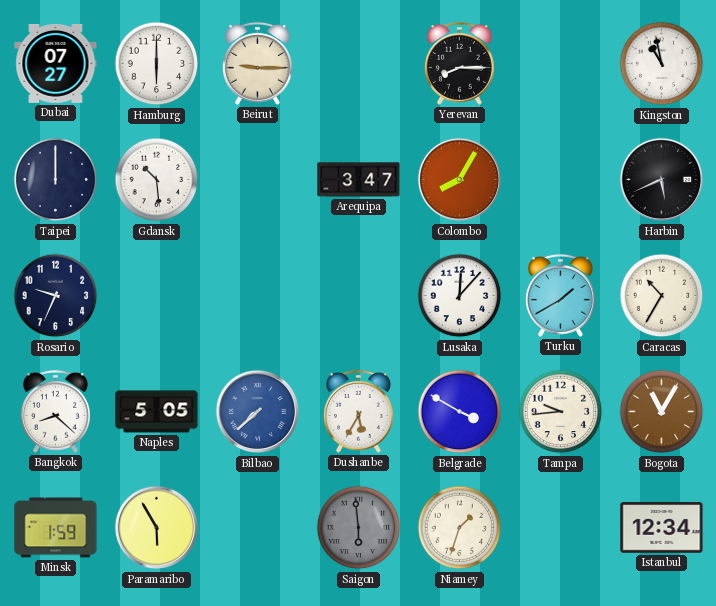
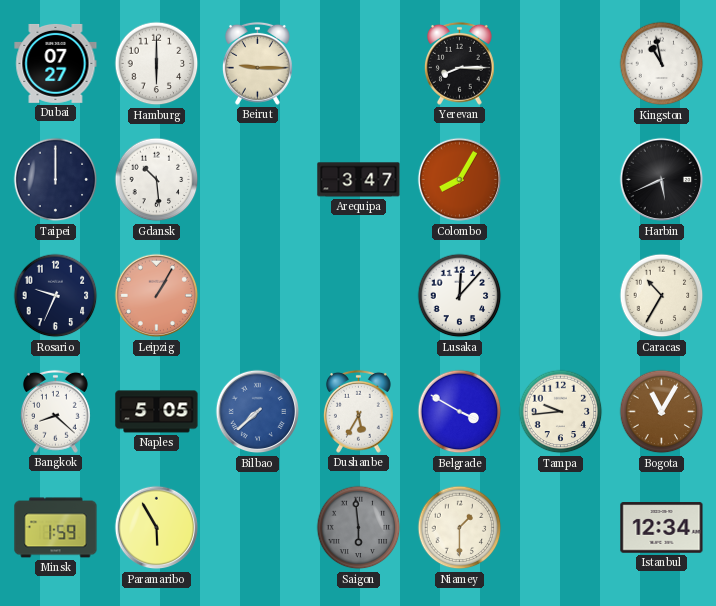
Leipzig: none -> 1:05
Turku: 1:40 -> none
Niamey: 1:33 -> 1:30
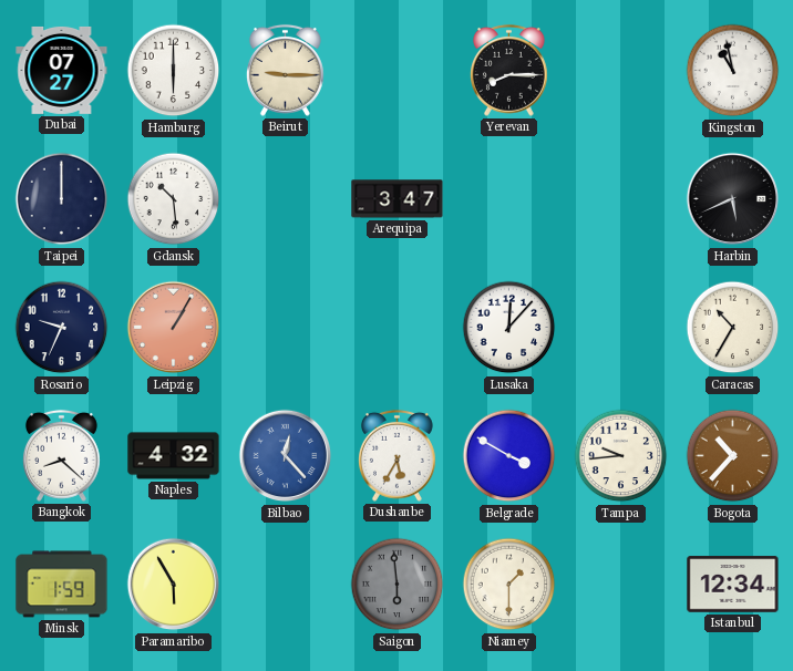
Colombo: 8:05 -> none
Naples: 5:05 -> 4:32
Bilbao: 7:38 -> 12:23
Bogota: 11:05 -> 10:37
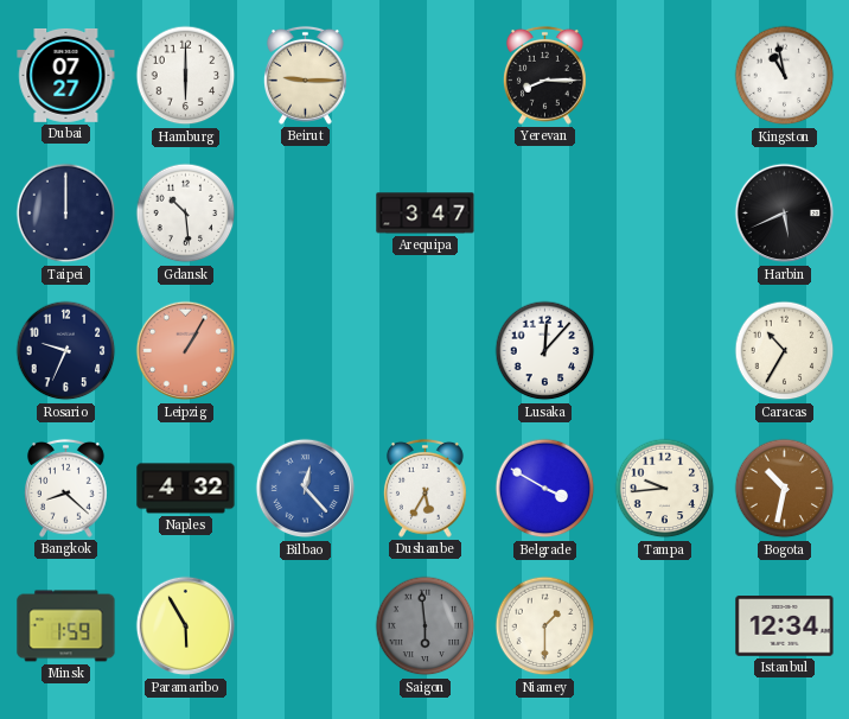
Bogota: 10:37 -> 10:32
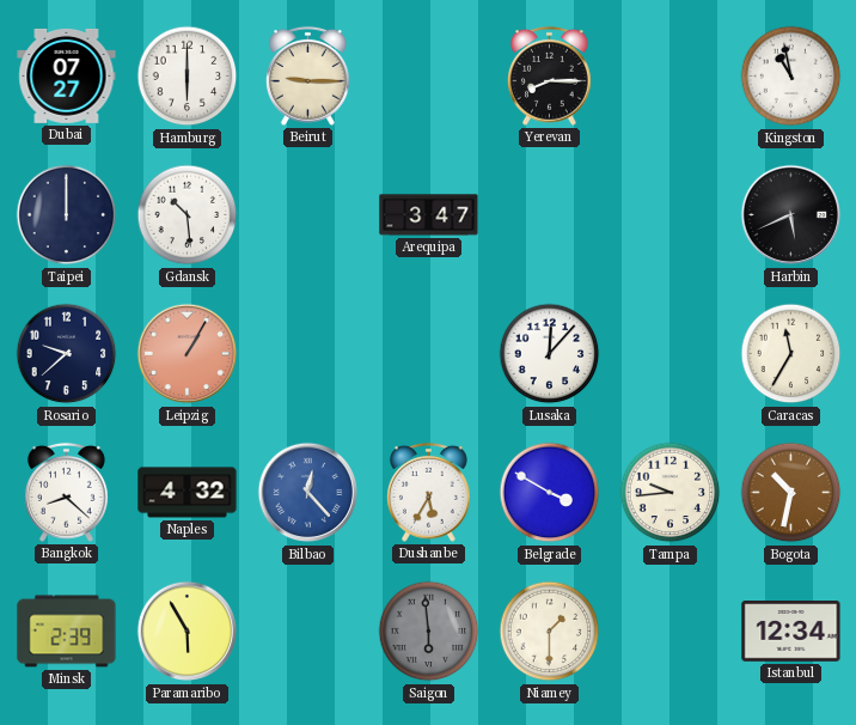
Rosario: 9:34 -> 9:38
Caracas: 10:35 -> 11:35
Minsk: 1:59 -> 2:39
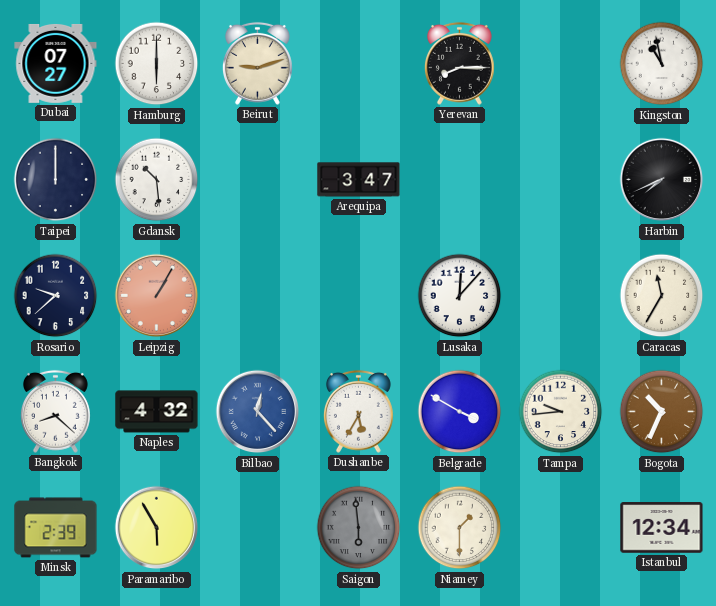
Beirut: 9:15 -> 9:12
Harbin: 5:41 -> 7:41
Bogota: 10:32 -> 10:34
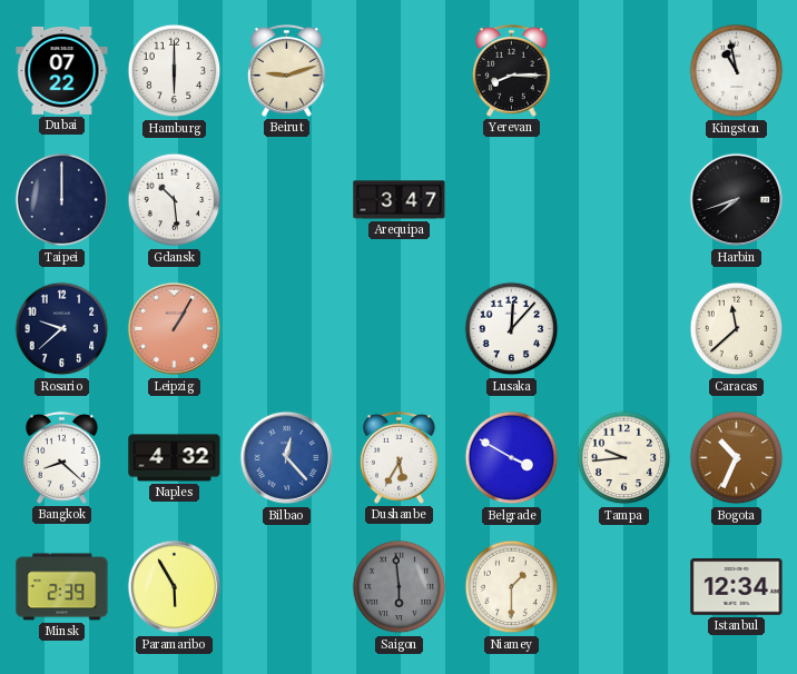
Dubai: 07:27 -> 07:22
Harbin: 7:41 -> 7:42
Caracas: 11:35 -> 11:38
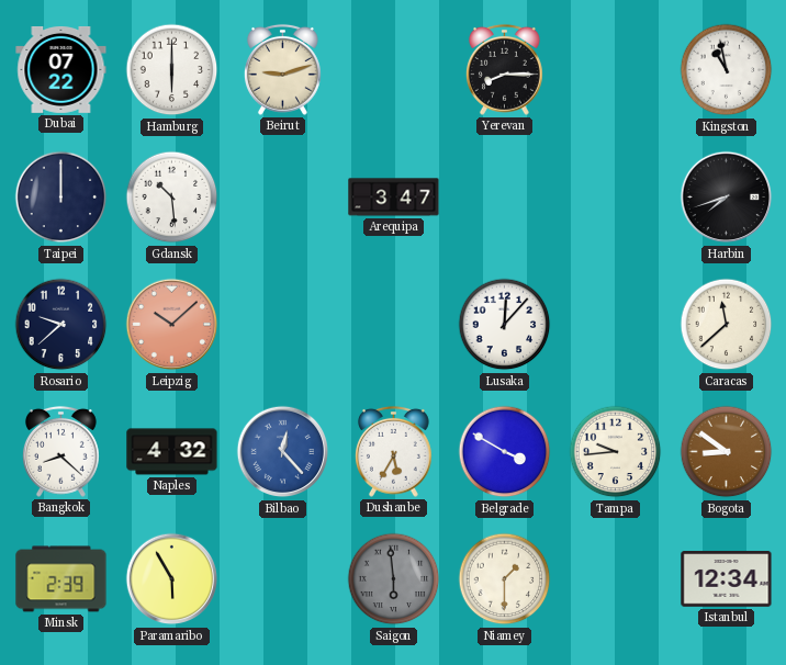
Leipzig: 1:05 -> 10:08
Bogota: 10:34 -> 8:51
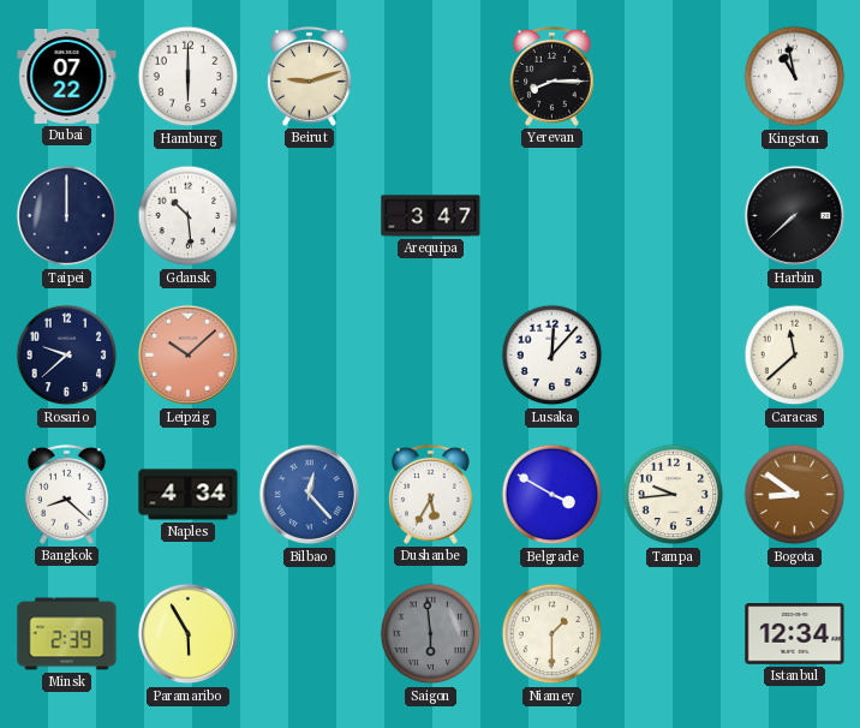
Harbin: 7:42 -> 7:38
Naples: 4:32 -> 4:34
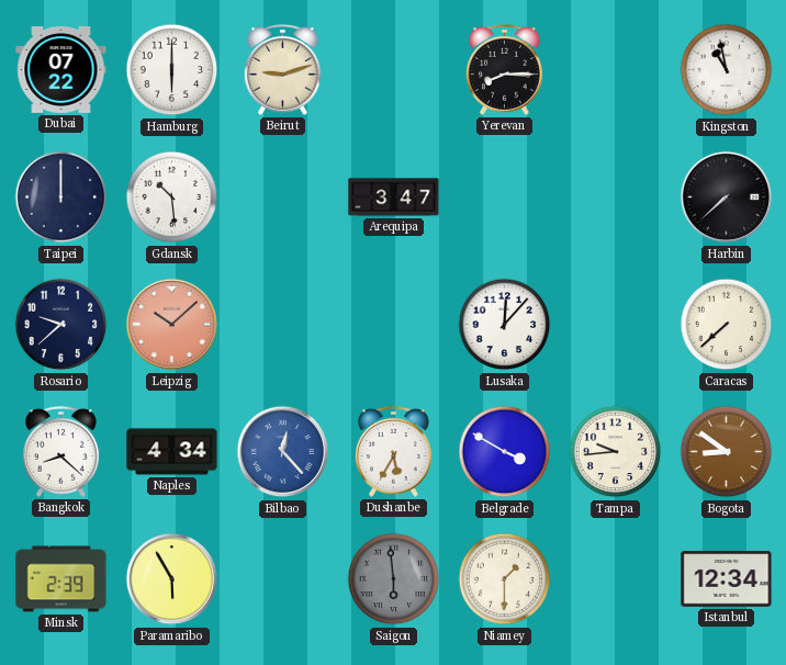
Caracas: 11:38 -> 7:38
